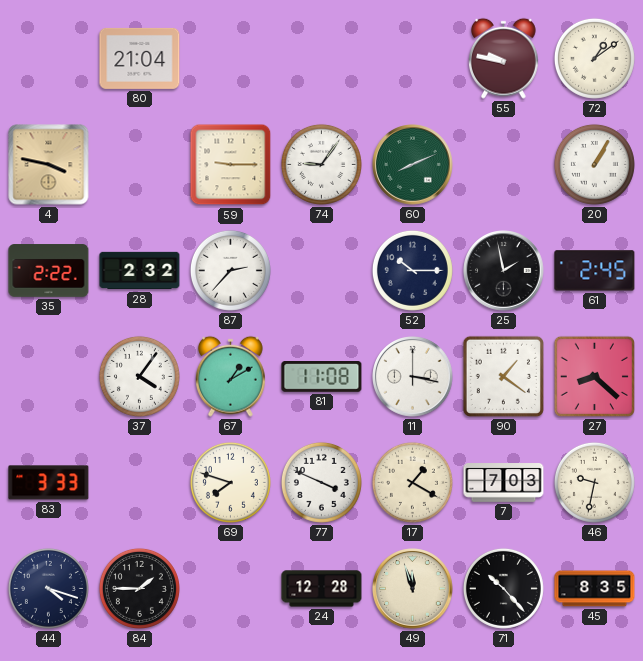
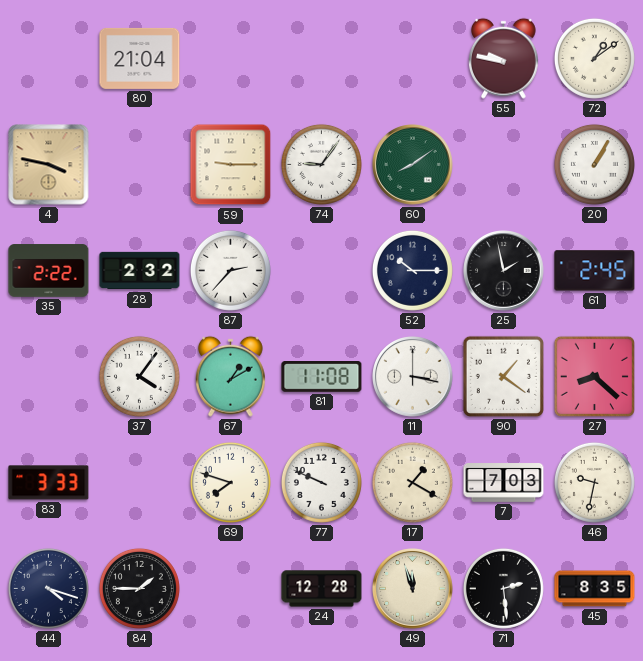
60: 8:11 -> 8:09
77: 3:49 -> 9:49
71: 10:23 -> 2:29
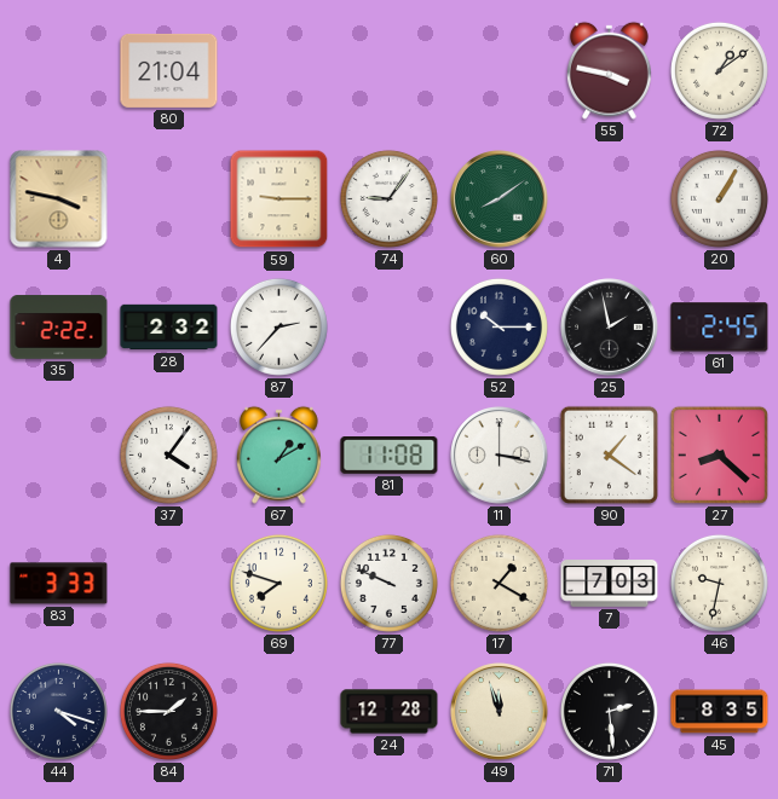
55: 9:47 -> 3:47
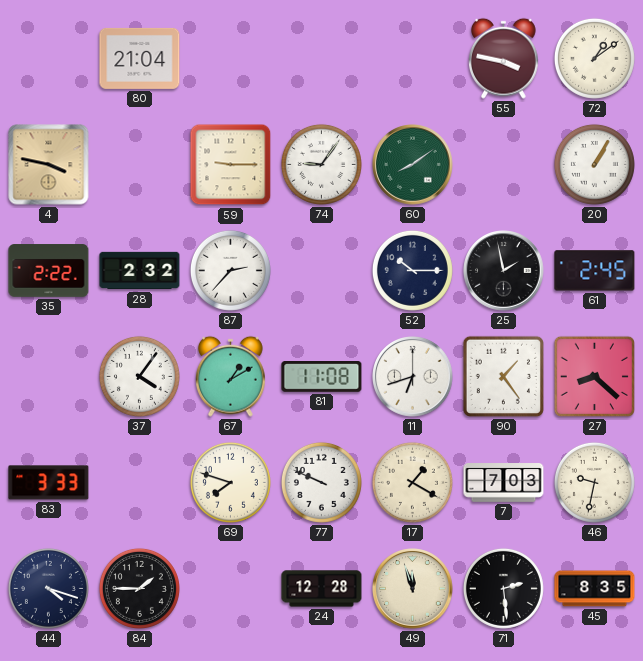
11: 3:17 -> 6:42
90: 1:21 -> 1:24
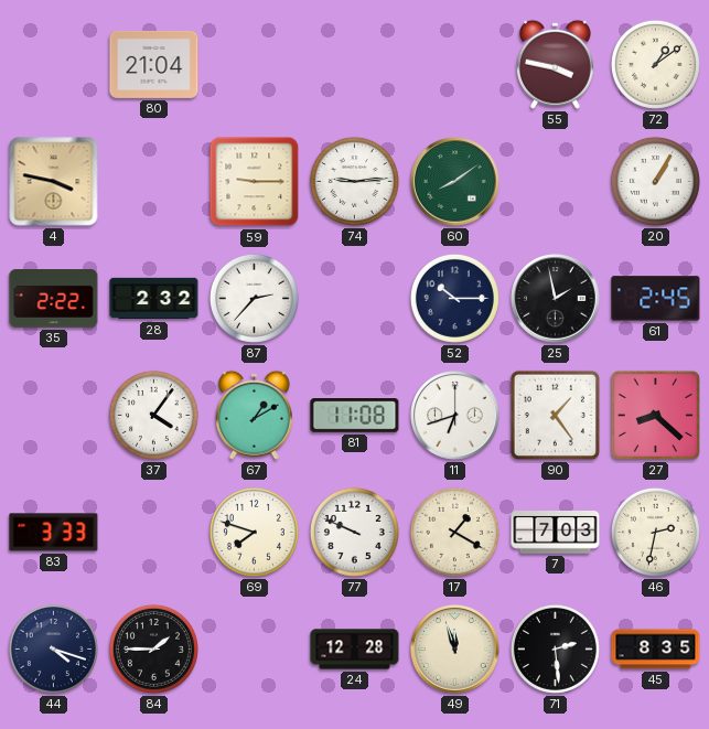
74: 9:06 -> 9:14
46: 9:32 -> 2:32
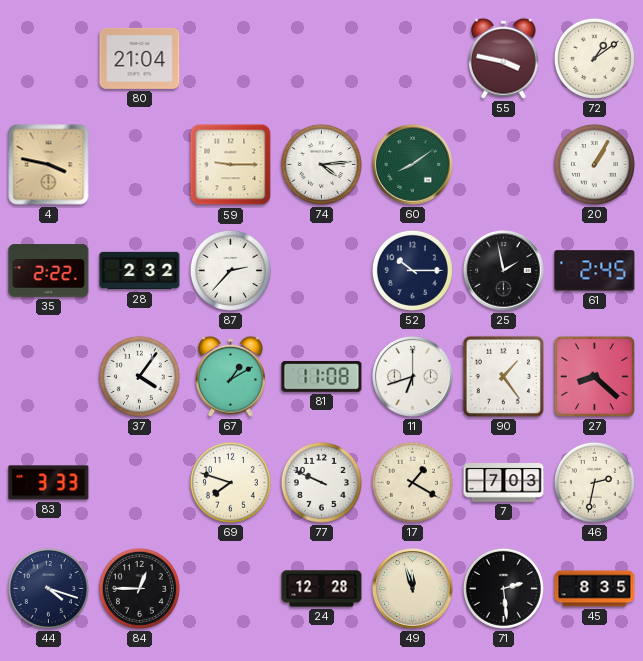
74: 9:14 -> 4:14
84: 1:45 -> 12:45
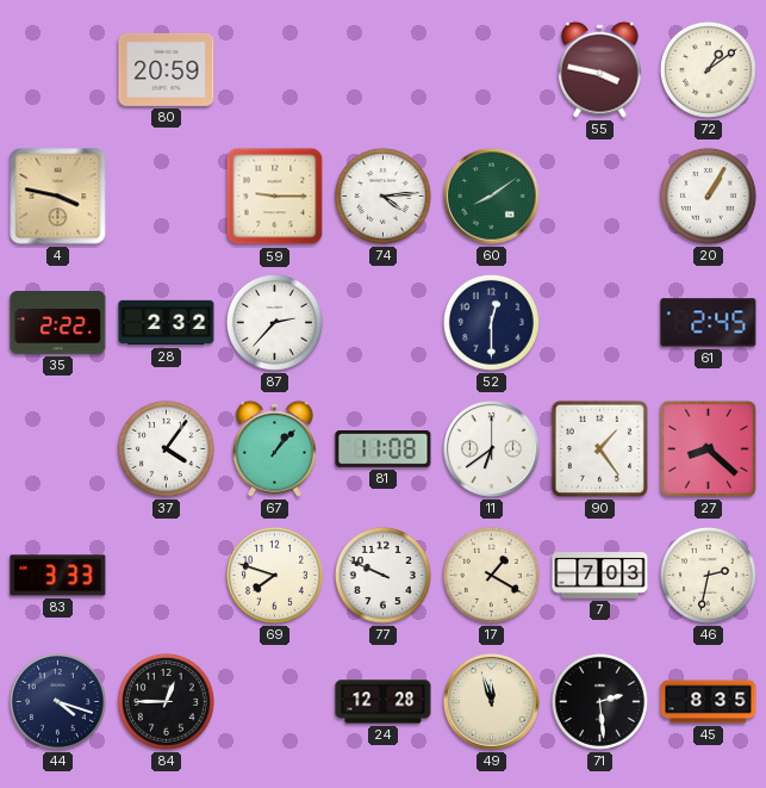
80: 21:04 -> 20:59
52: 10:15 -> 12:30
25: 1:58 -> none
67: 1:10 -> 1:07
11: 6:42 -> 6:39
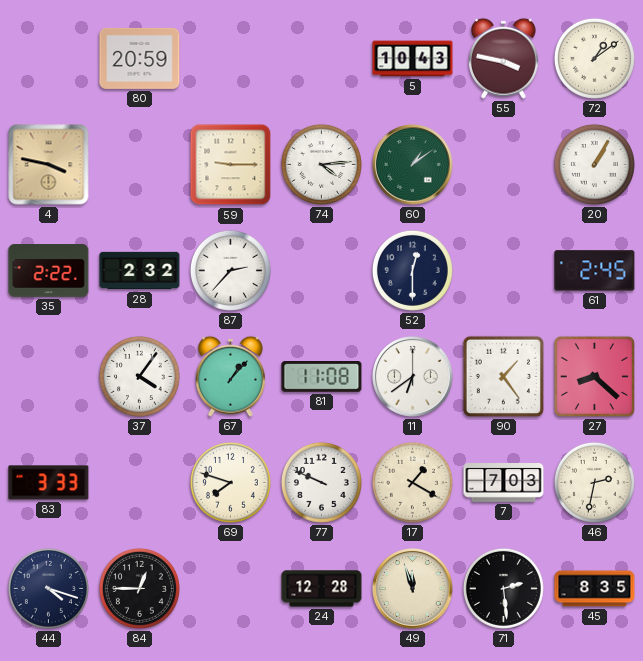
5: none -> 10:43
60: 8:09 -> 1:09
